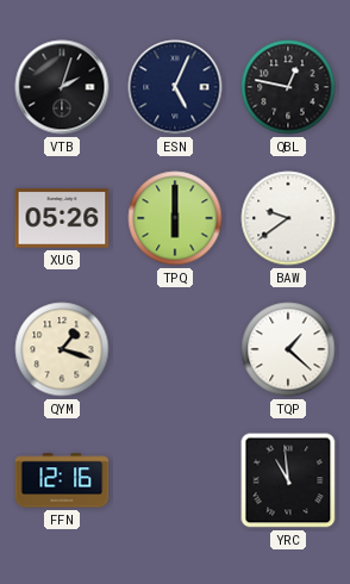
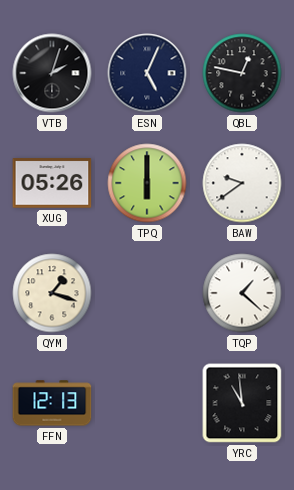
FFN: 12:16 -> 12:13
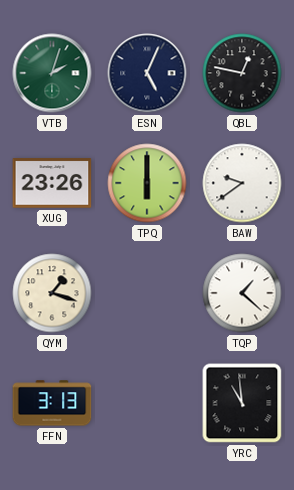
VTB dial: black -> green
XUG: 05:26 -> 23:26
FFN: 12:13 -> 3:13
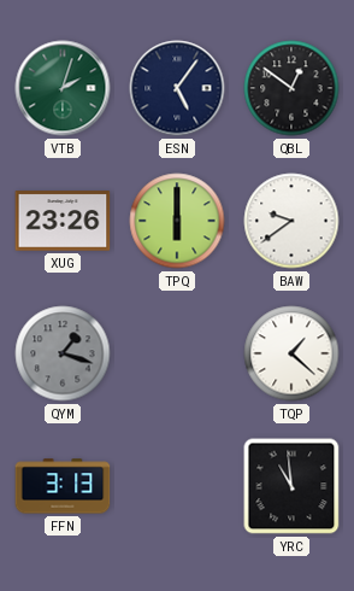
ESN: 5:04 -> 5:06
QBL: 12:47 -> 12:51
QYM dial: cream -> grey
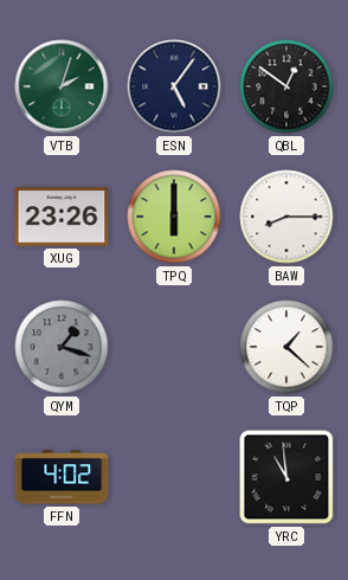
BAW: 9:39 -> 8:15
FFN: 3:13 -> 4:02
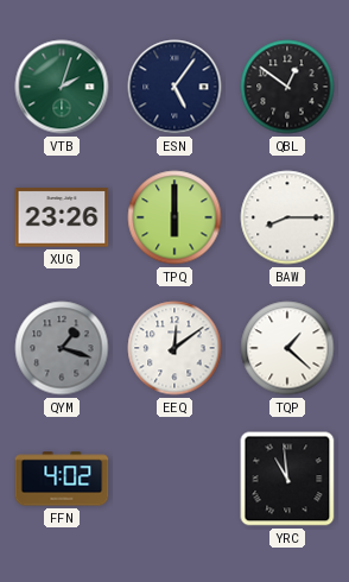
EEQ: none -> 12:09
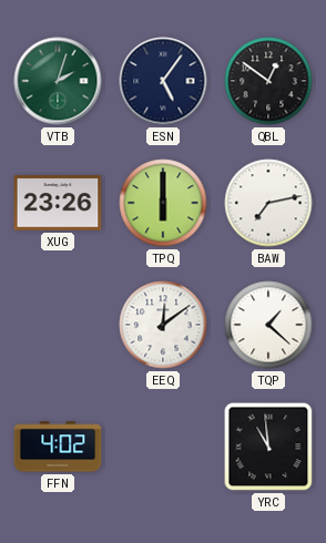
BAW: 8:15 -> 7:13
QYM: 1:18 -> none
